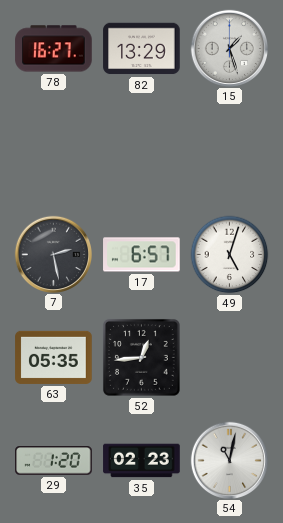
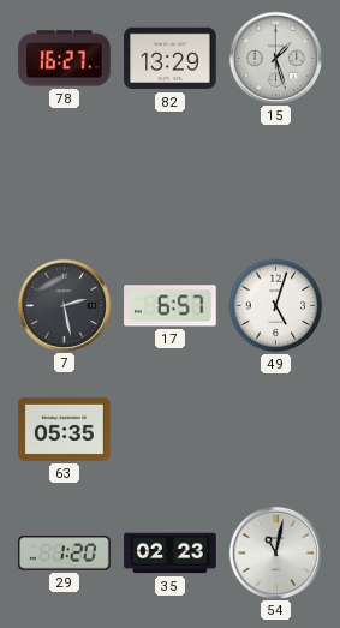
52: 12:44 -> none
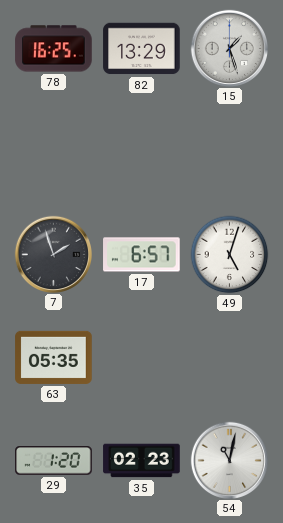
78: 16:27 -> 16:25
7: 2:28 -> 1:57
